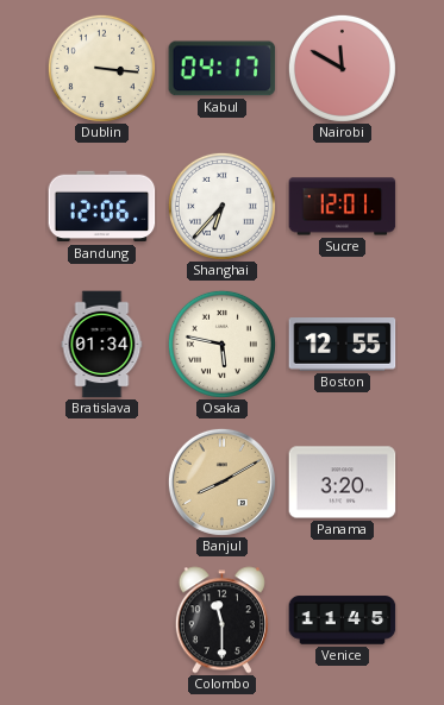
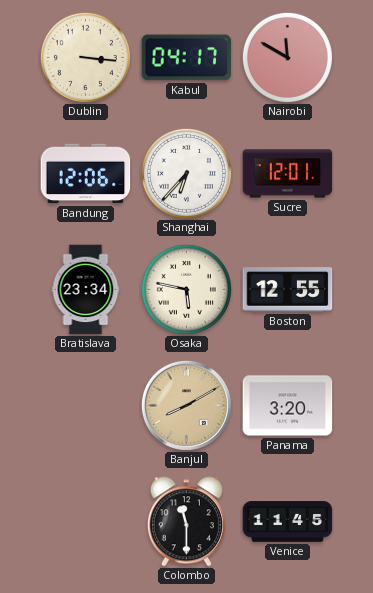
Bratislava: 01:34 -> 23:34
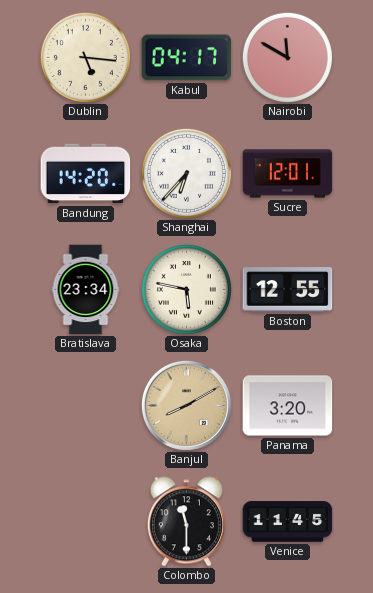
Dublin: 3:16 -> 5:16
Bandung: 12:06 -> 14:20
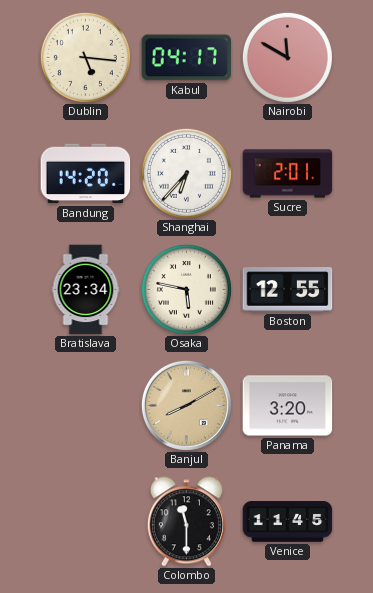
Sucre: 12:01 -> 2:01
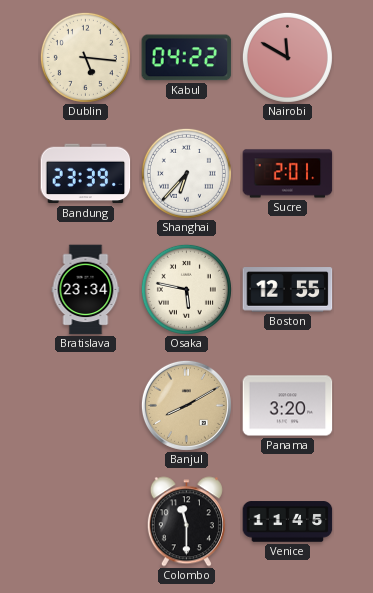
Kabul: 04:17 -> 04:22
Bandung: 14:20 -> 23:39
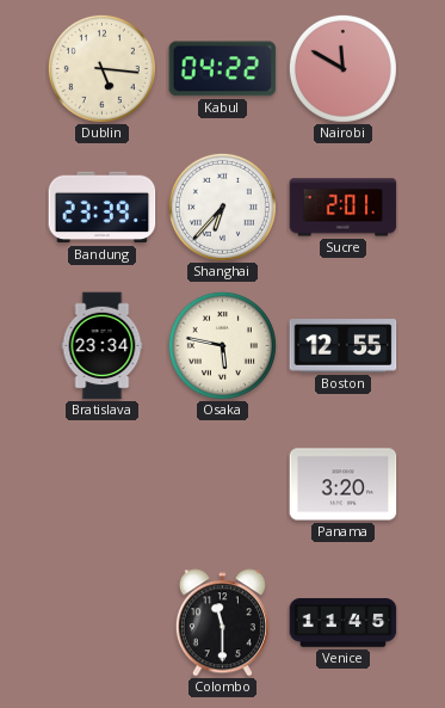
Banjul: 8:10 -> none
